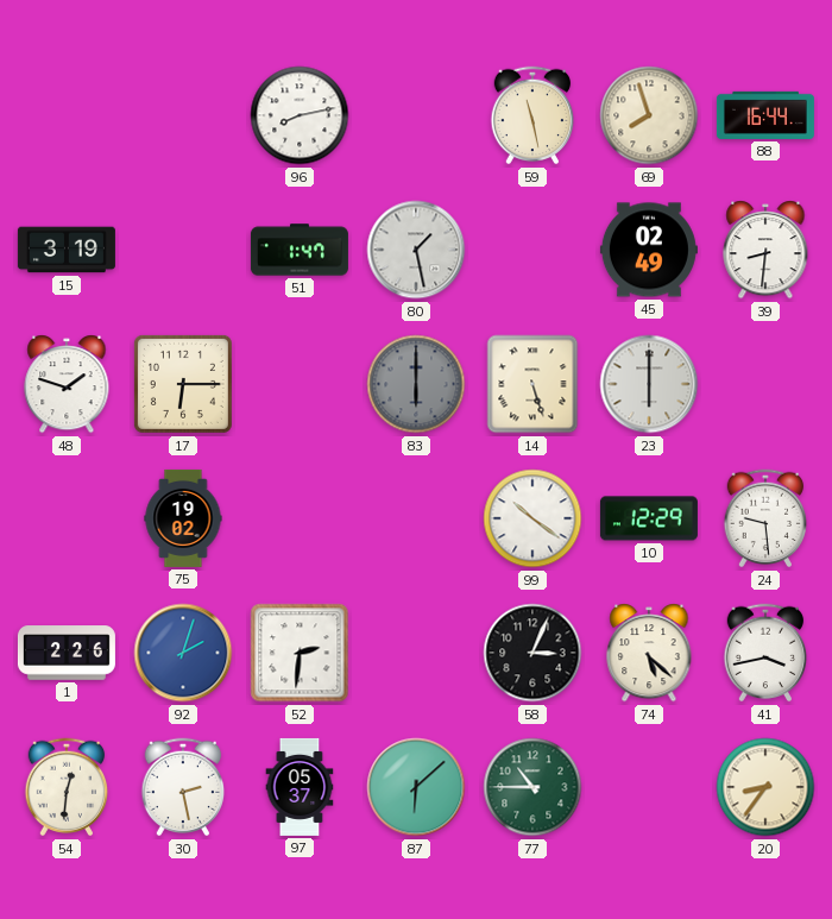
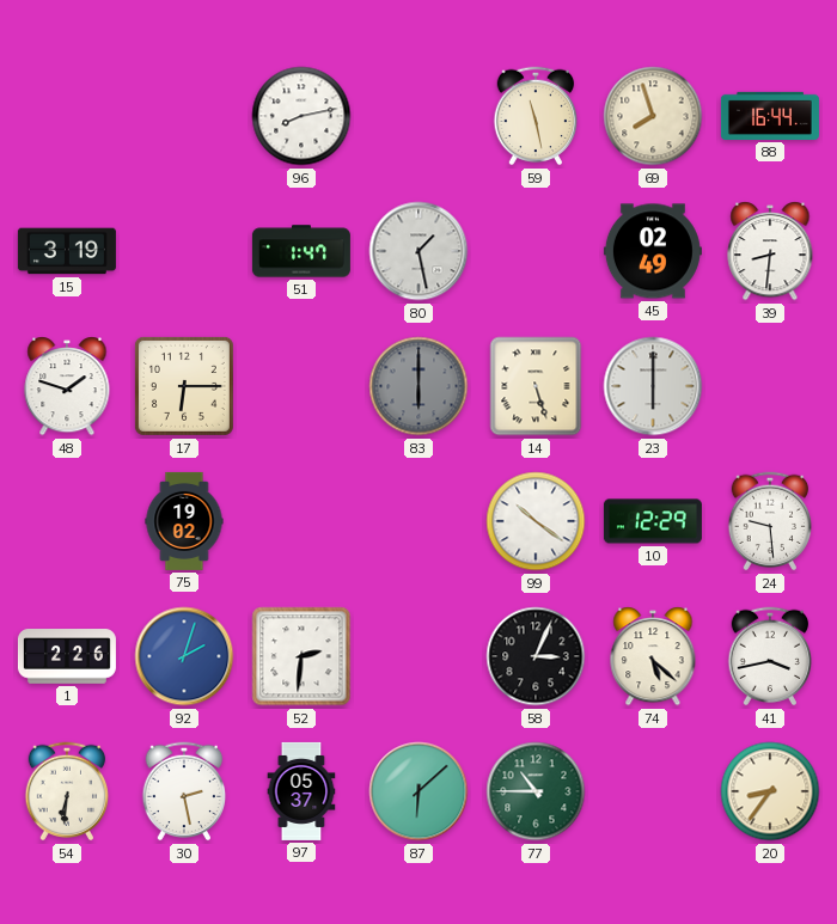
54: 12:31 -> 6:31
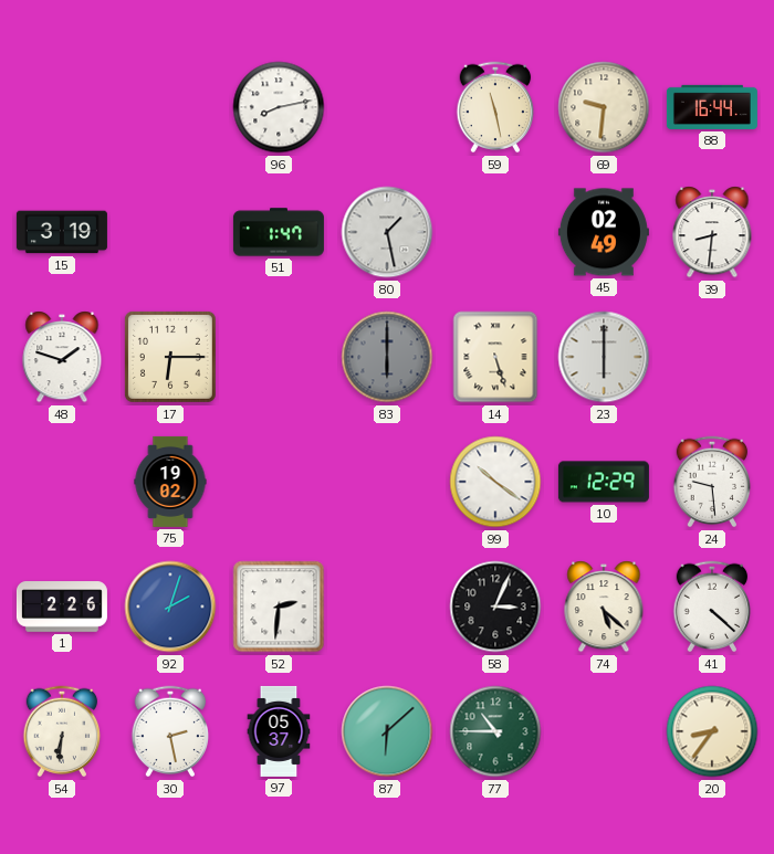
69: 7:57 -> 9:31
41: 3:43 -> 4:22
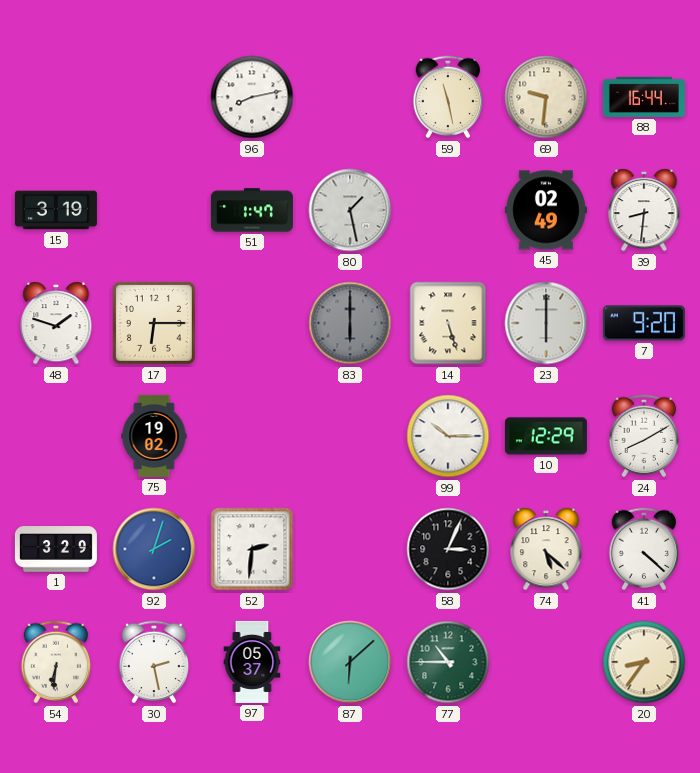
7: none -> 9:20
99: 10:21 -> 10:15
24: 9:29 -> 8:10
1: 2:26 -> 3:29
